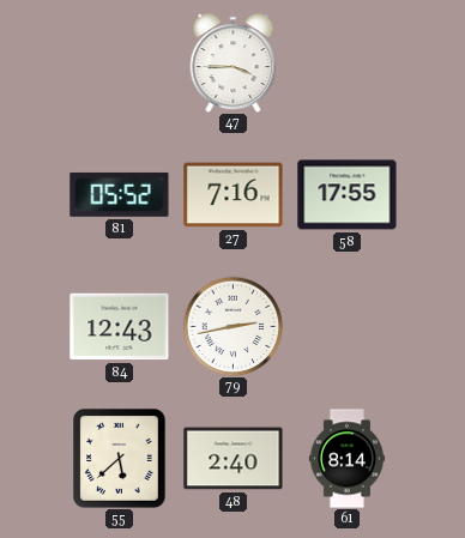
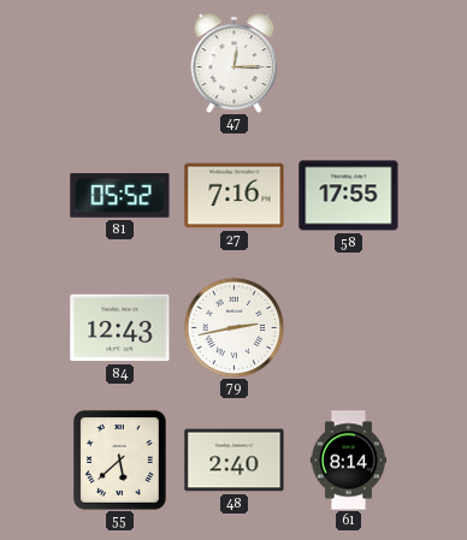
47: 3:45 -> 12:15
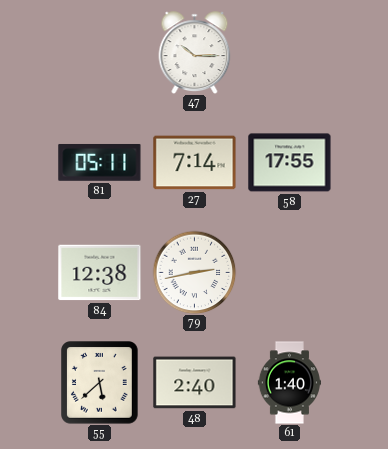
47: 12:15 -> 10:15
81: 05:52 -> 05:11
27: 7:16 -> 7:14
84: 12:43 -> 12:38
61: 8:14 -> 1:40
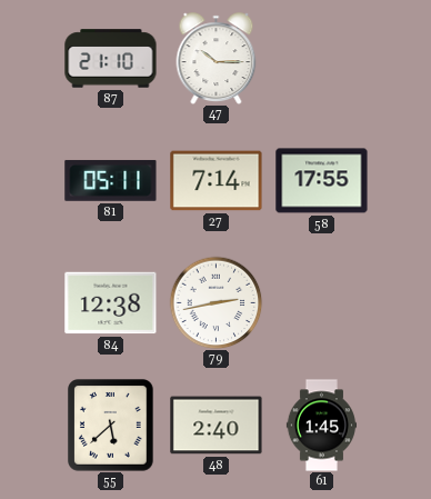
87: none -> 21:10
61: 1:40 -> 1:45
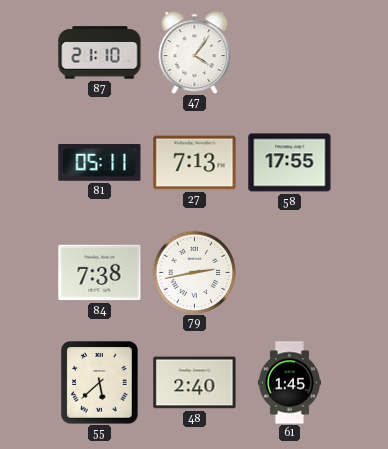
47: 10:15 -> 4:06
27: 7:14 -> 7:13
84: 12:38 -> 7:38
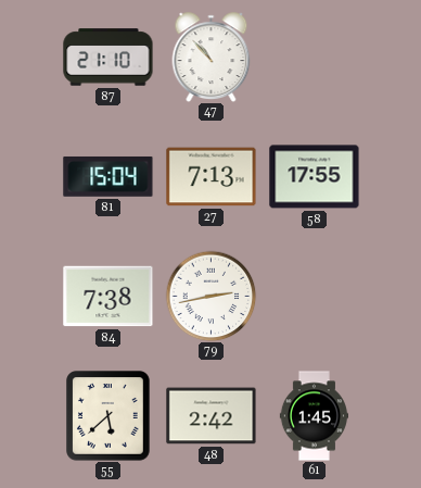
47: 4:06 -> 10:53
81: 05:11 -> 15:04
48: 2:40 -> 2:42
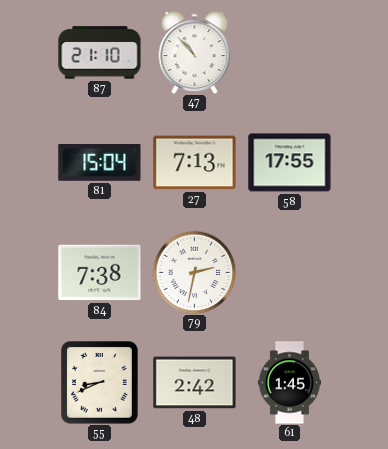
79: 2:43 -> 2:32
55: 5:38 -> 8:41
